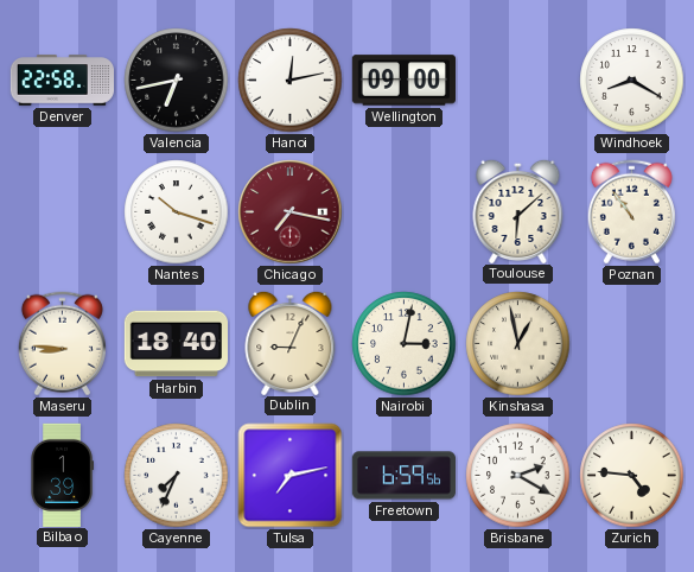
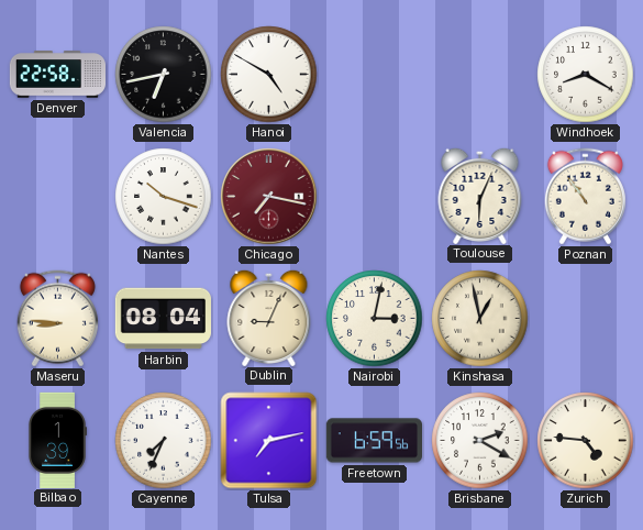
Hanoi: 12:13 -> 4:50
Wellington: 09:00 -> none
Toulouse: 6:08 -> 6:04
Harbin: 18:40 -> 08:04
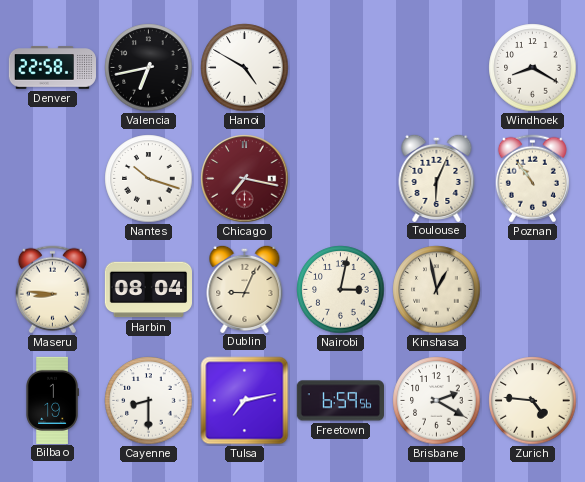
Bilbao: 1:39 -> 1:19
Cayenne: 7:34 -> 8:30
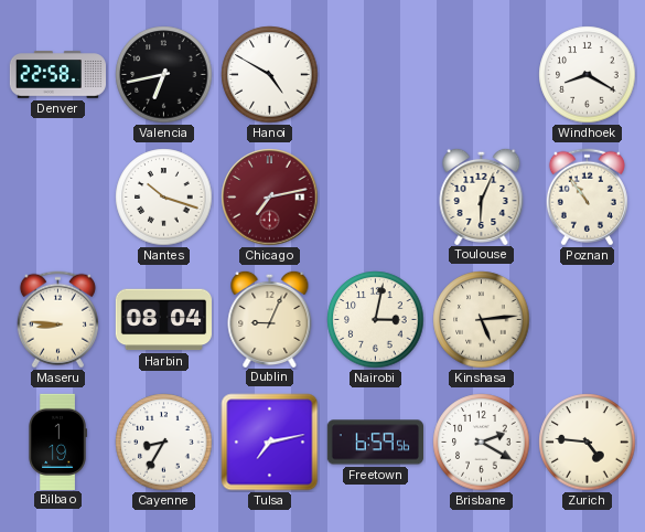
Chicago: 7:17 -> 7:13
Kinshasa: 12:58 -> 5:14
Cayenne: 8:30 -> 8:35
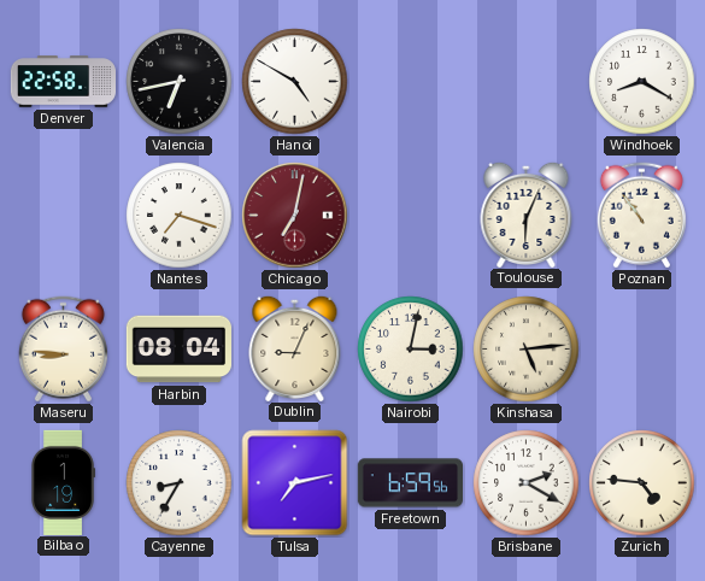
Nantes: 10:18 -> 7:18
Chicago: 7:13 -> 7:02
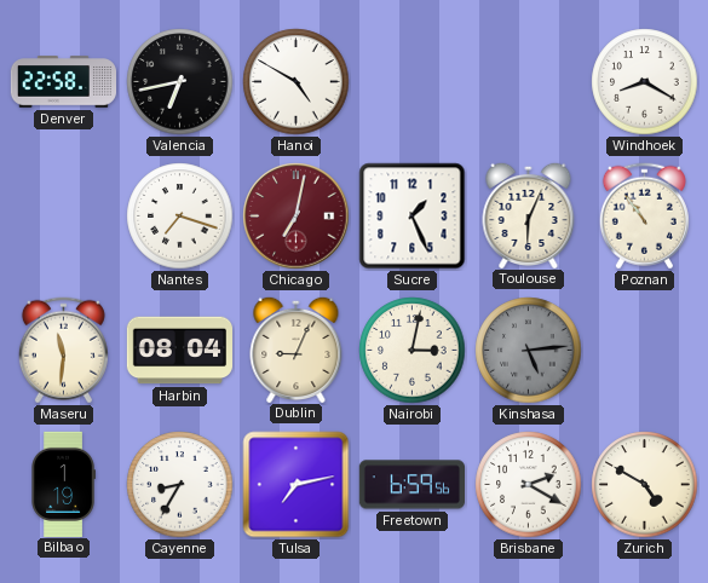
Sucre: none -> 1:26
Maseru: 8:46 -> 11:31
Kinshasa dial: cream -> grey
Zurich: 4:46 -> 4:50
